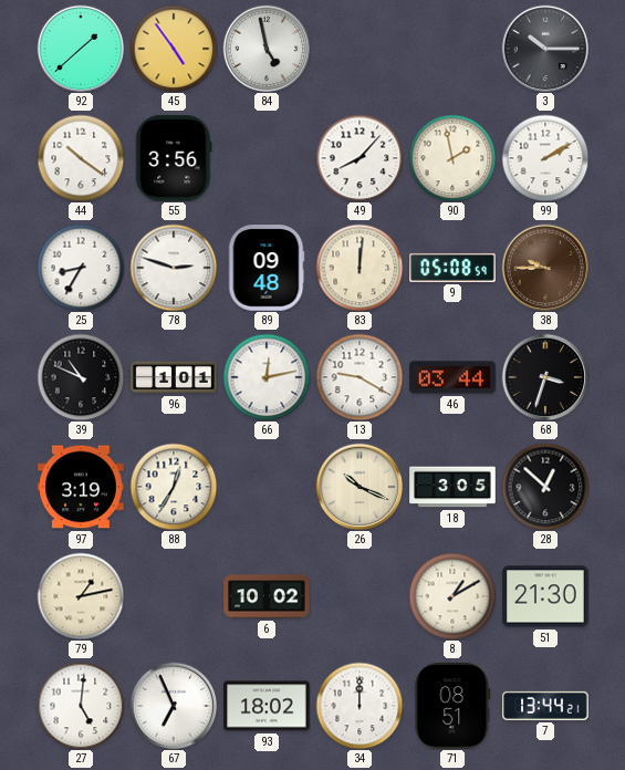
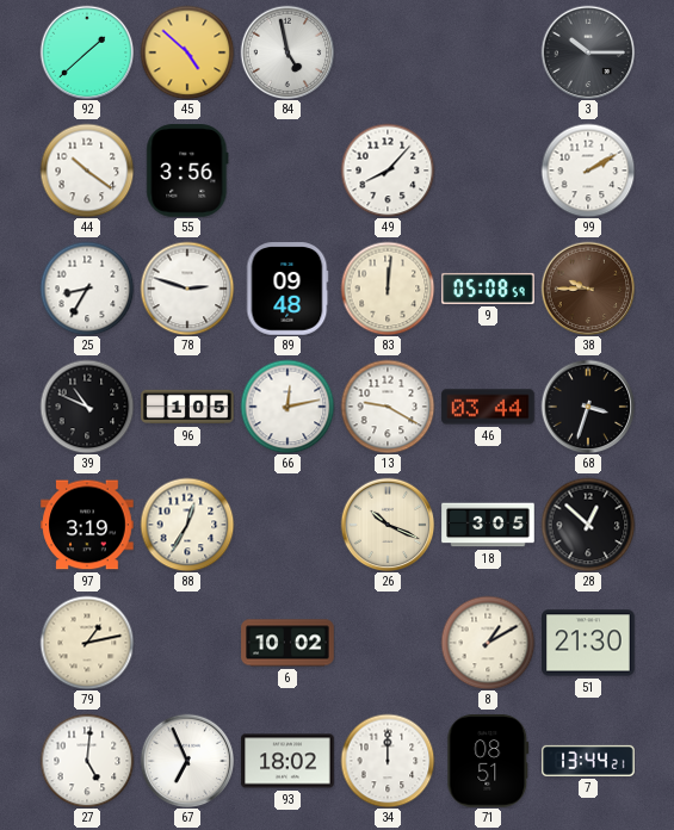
45: 4:54 -> 4:52
90: 1:58 -> none
96: 1:01 -> 1:05
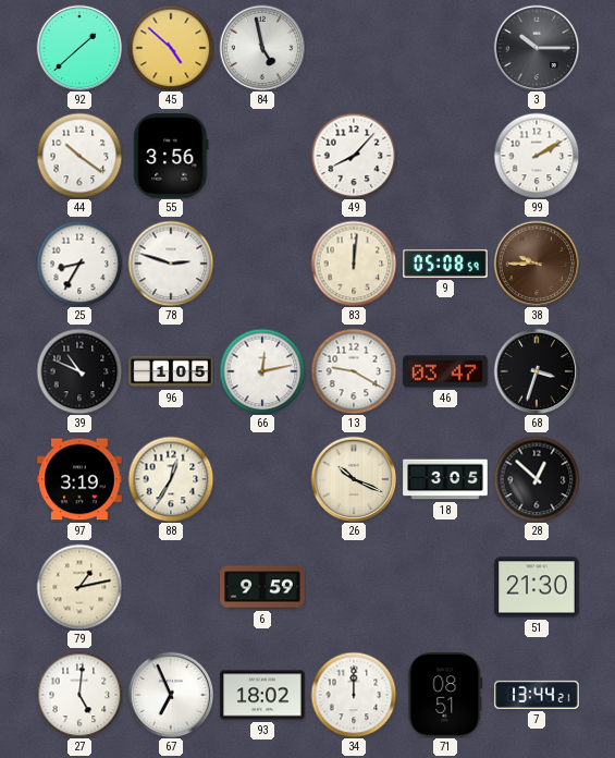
89: 09:48 -> none
46: 03:44 -> 03:47
6: 10:02 -> 9:59
8: 1:10 -> none
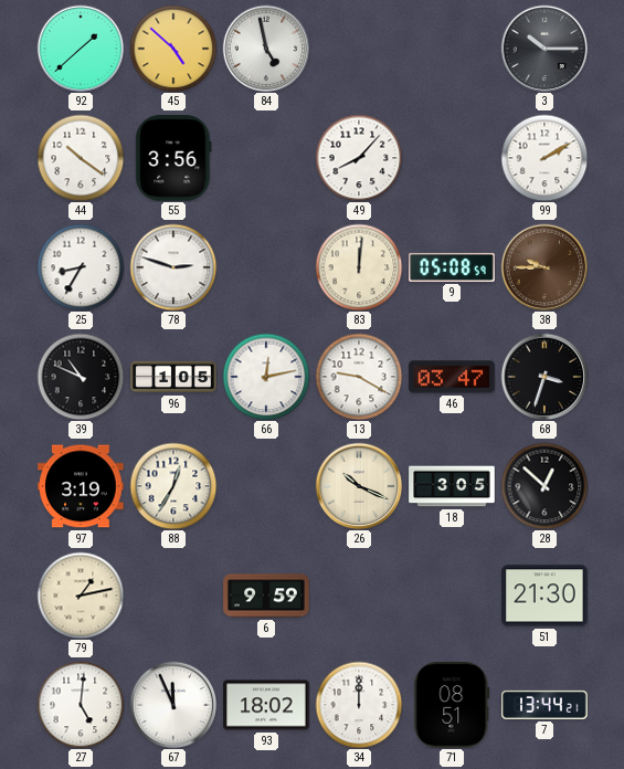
67: 6:56 -> 11:56
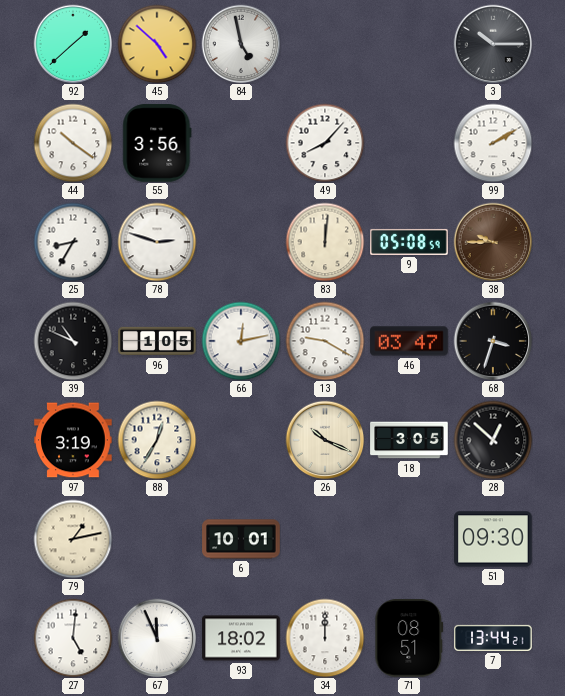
6: 9:59 -> 10:01
51: 21:30 -> 09:30
